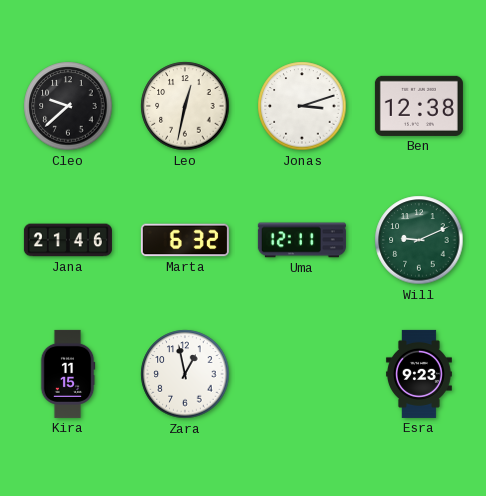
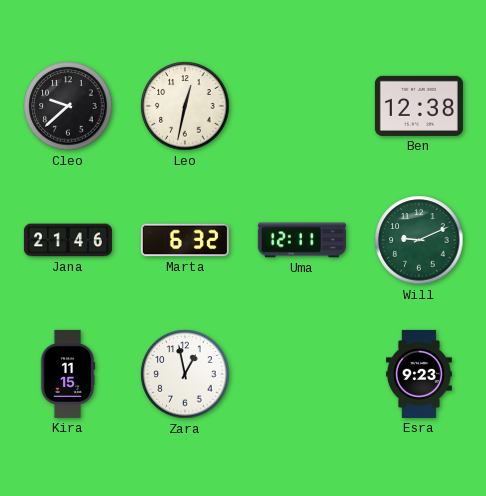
Jonas: 3:12 -> none
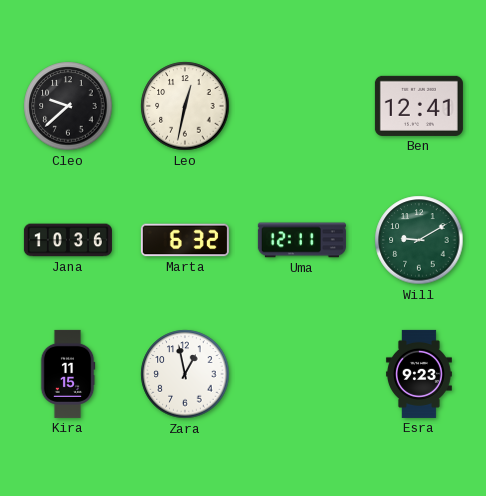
Ben: 12:38 -> 12:41
Jana: 21:46 -> 10:36
Will: 9:11 -> 9:10
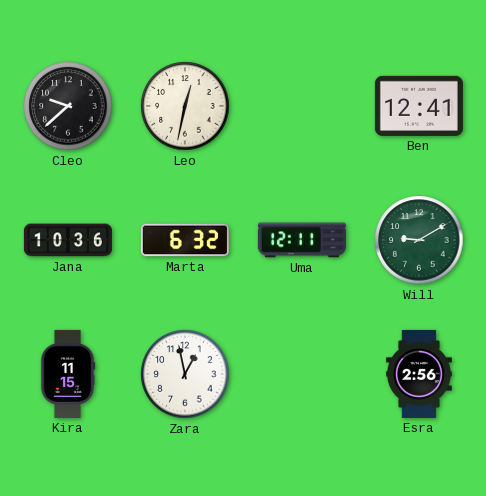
Esra: 9:23 -> 2:56
